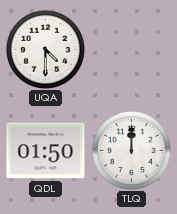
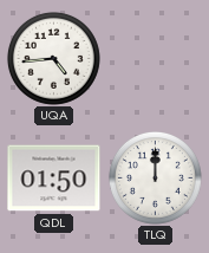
UQA: 4:30 -> 4:44
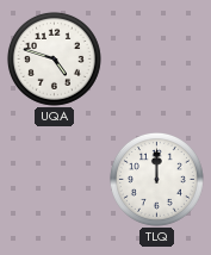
UQA: 4:44 -> 4:48
QDL: 01:50 -> none
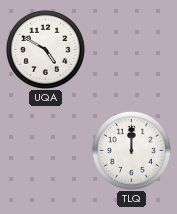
UQA: 4:48 -> 4:50
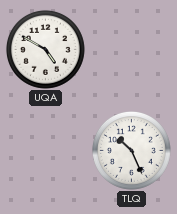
TLQ: 12:00 -> 10:26
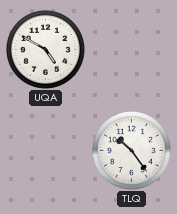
TLQ: 10:26 -> 10:24
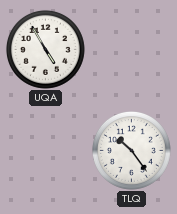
UQA: 4:50 -> 4:55
